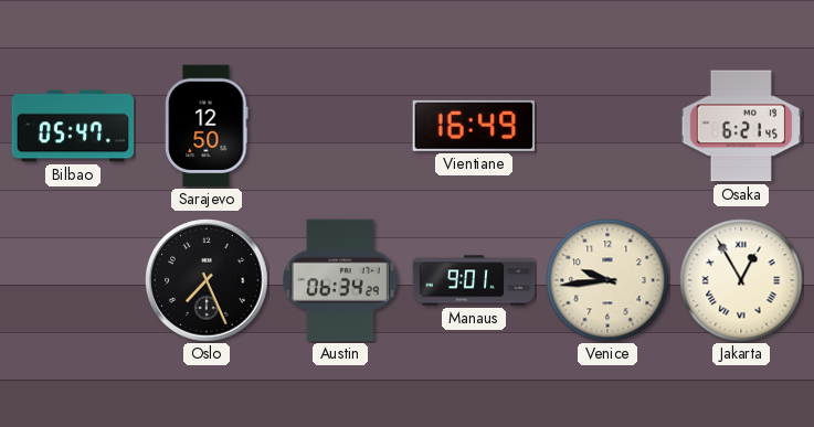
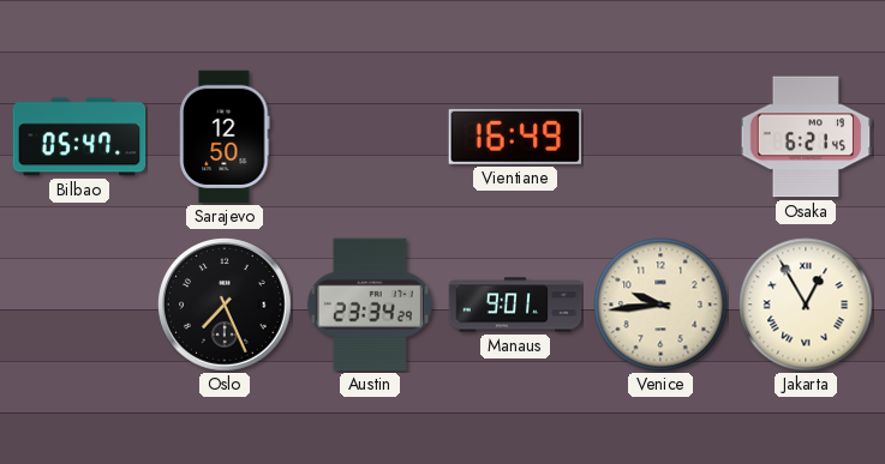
Austin: 06:34 -> 23:34
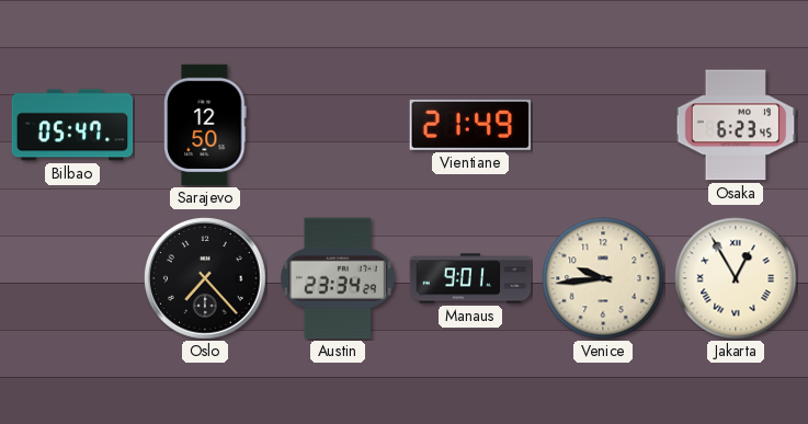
Vientiane: 16:49 -> 21:49
Osaka: 6:21 -> 6:23
Oslo: 7:26 -> 7:23
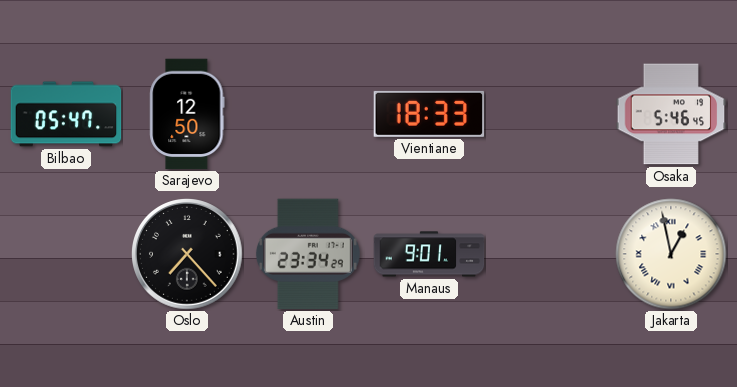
Vientiane: 21:49 -> 18:33
Osaka: 6:23 -> 5:46
Venice: 9:44 -> none
Jakarta: 12:55 -> 12:58
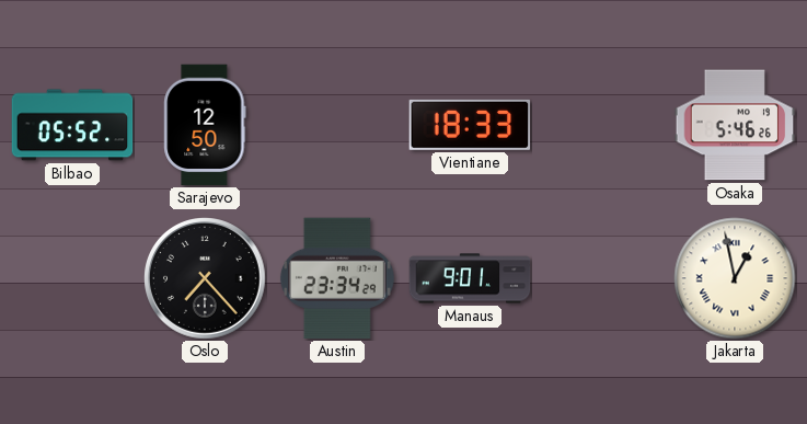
Bilbao: 05:47 -> 05:52
Osaka: 5:46:45 -> 5:46:26
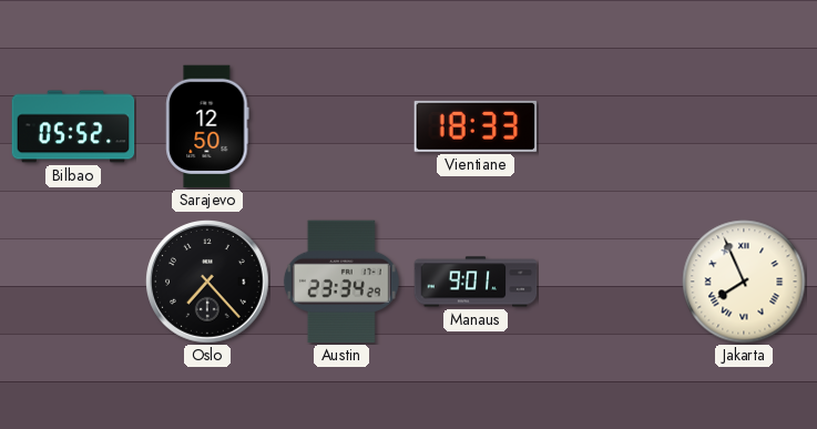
Osaka: 5:46 -> none
Jakarta: 12:58 -> 7:56
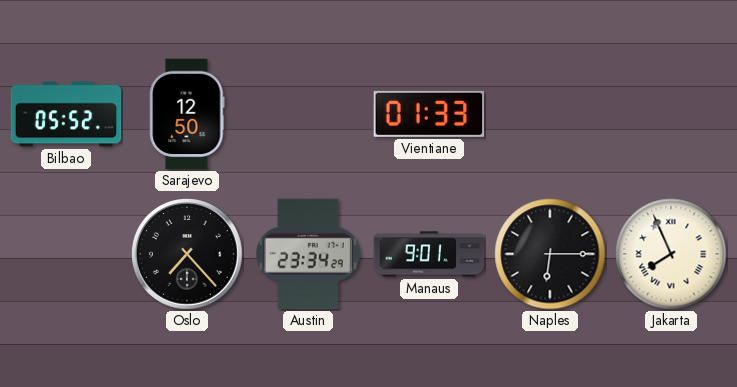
Vientiane: 18:33 -> 01:33
Naples: none -> 6:15
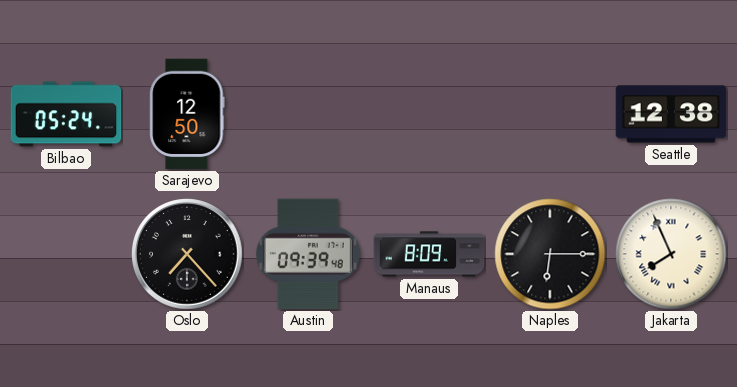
Bilbao: 05:52 -> 05:24
Vientiane: 01:33 -> none
Seattle: none -> 12:38
Austin: 23:34 -> 09:39
Manaus: 9:01 -> 8:09
